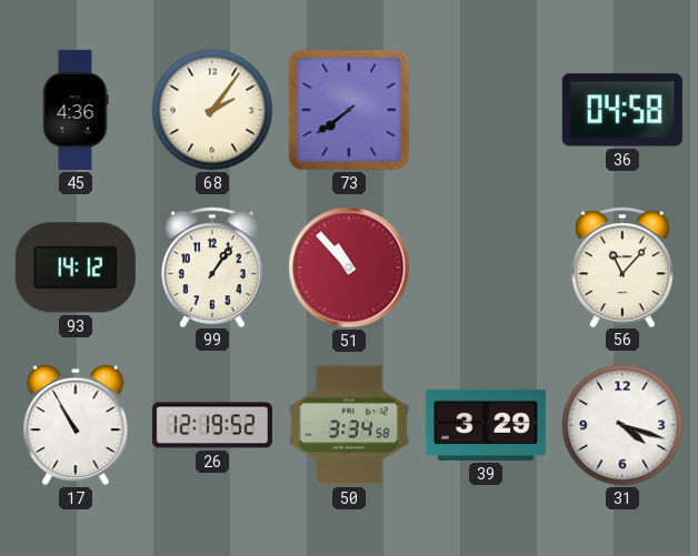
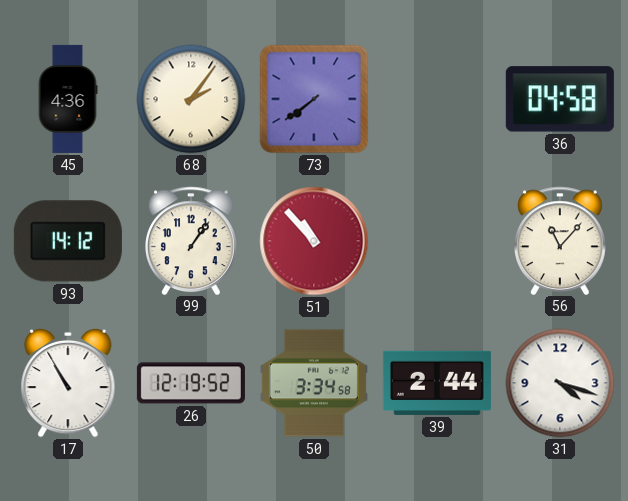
39: 3:29 -> 2:44
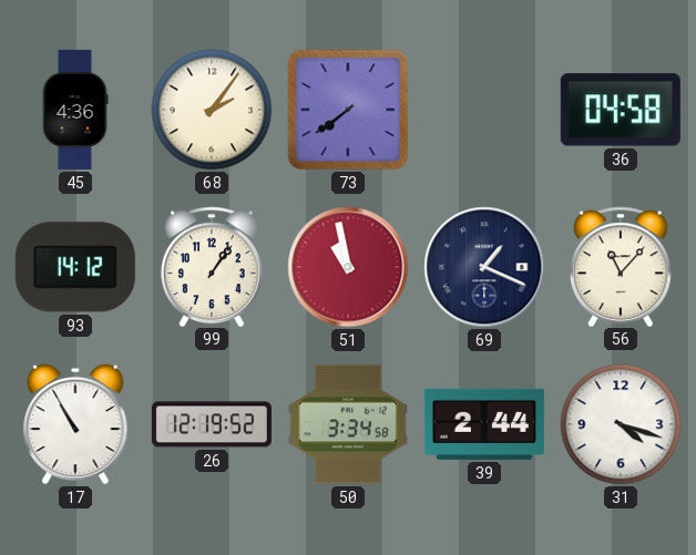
51: 10:53 -> 10:58
69: none -> 1:19
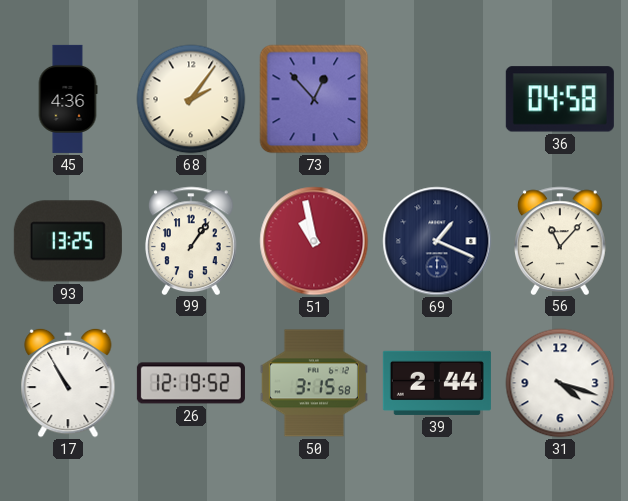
73: 7:39 -> 12:53
93: 14:12 -> 13:25
50: 3:34 -> 3:15
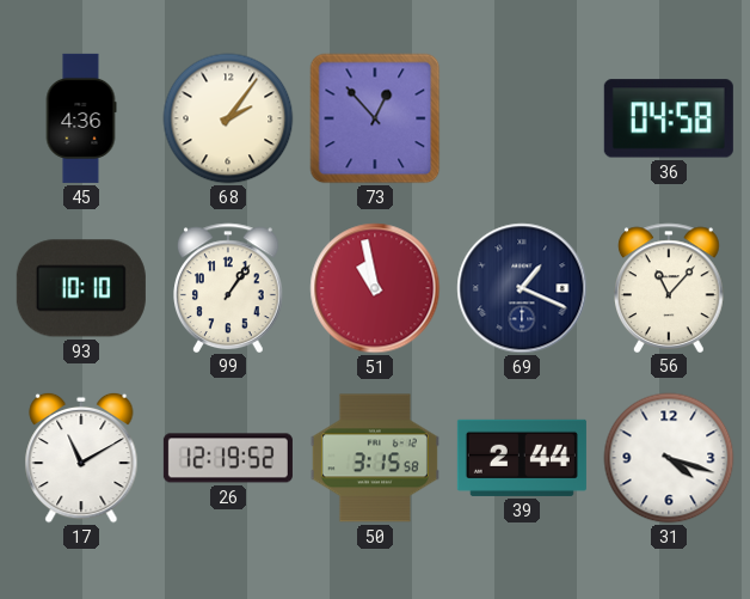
93: 13:25 -> 10:10
17: 10:55 -> 11:10
